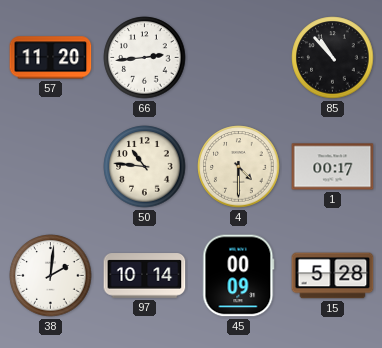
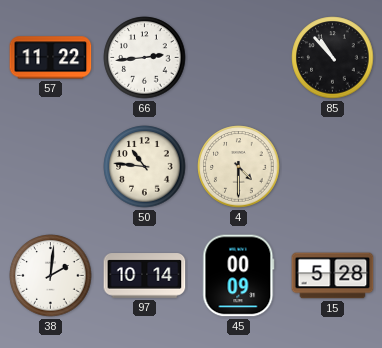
57: 11:20 -> 11:22
1: 00:17 -> none
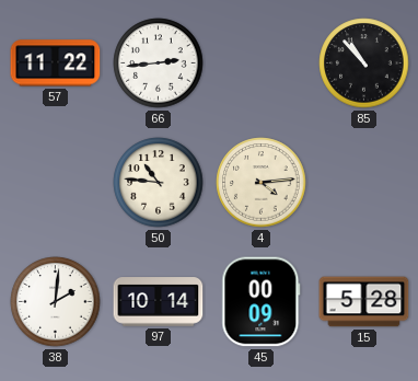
4: 4:30 -> 4:14
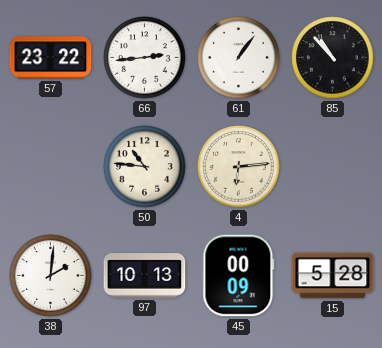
57: 11:22 -> 23:22
61: none -> 1:06
4: 4:14 -> 6:14
97: 10:14 -> 10:13
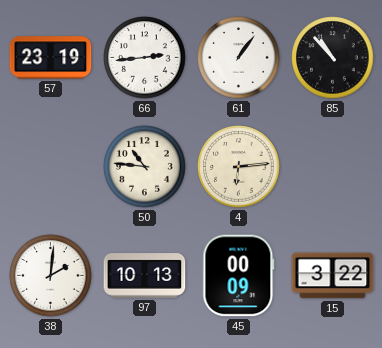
57: 23:22 -> 23:19
15: 5:28 -> 3:22
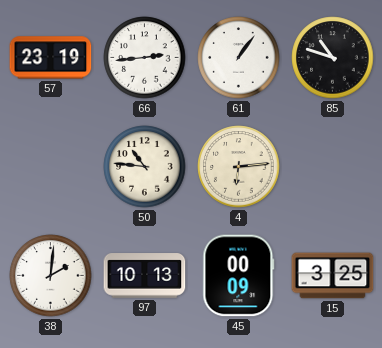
85: 10:53 -> 10:48
15: 3:22 -> 3:25
